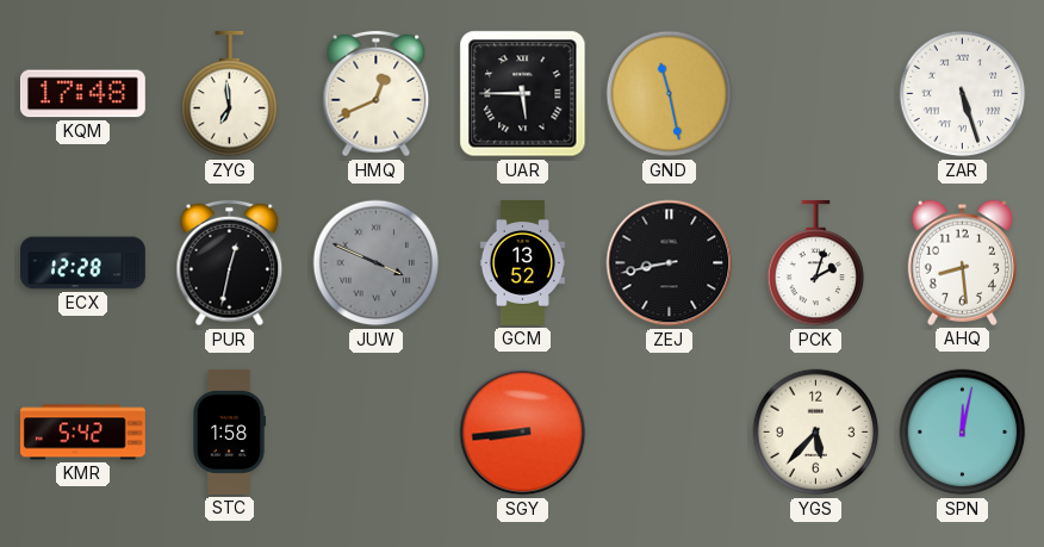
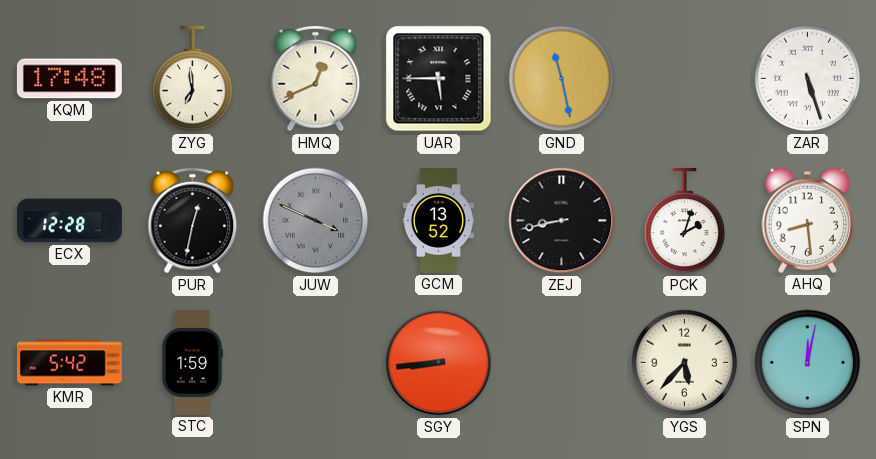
STC: 1:58 -> 1:59
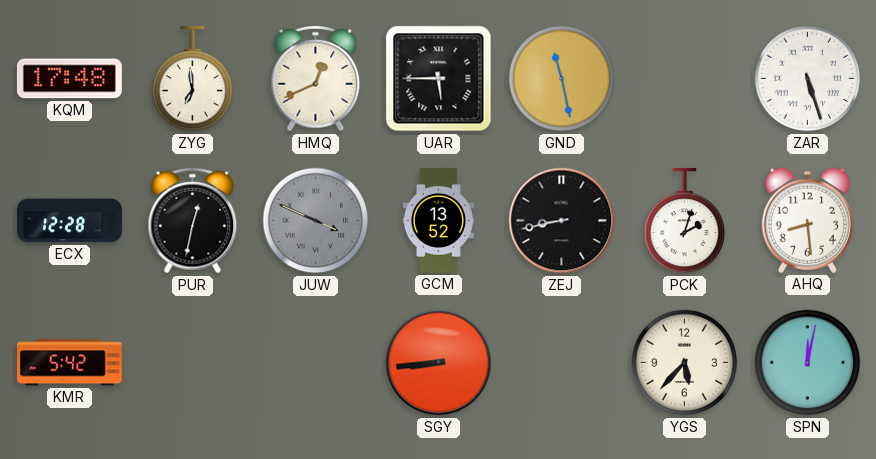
STC: 1:59 -> none
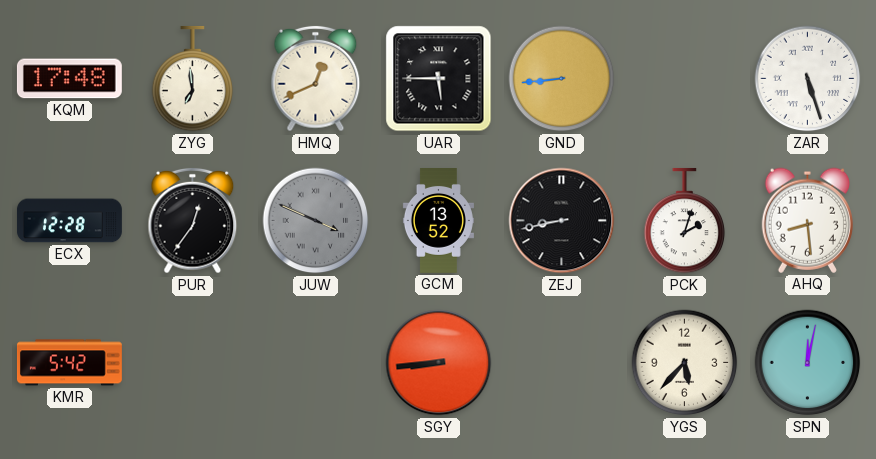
GND: 11:28 -> 8:44
PUR: 12:32 -> 12:36
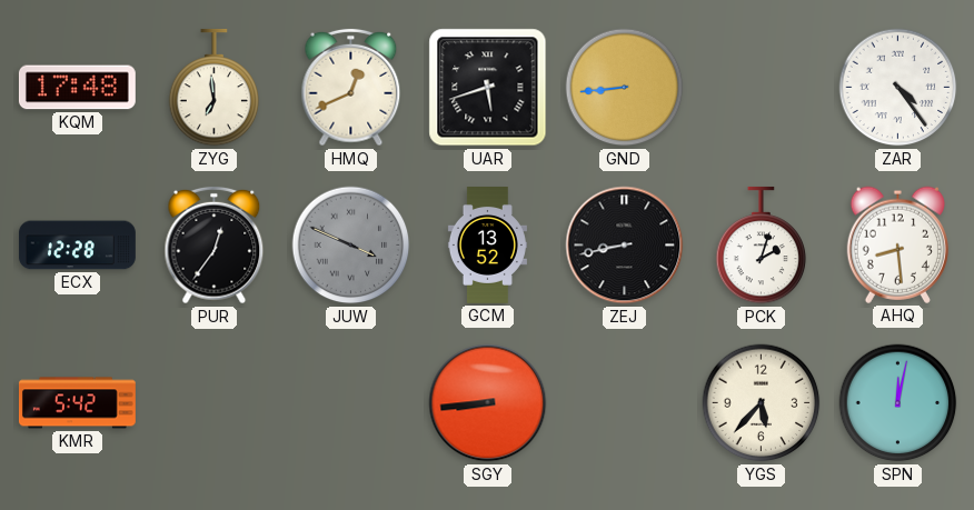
UAR: 5:45 -> 5:42
ZAR: 5:27 -> 4:24
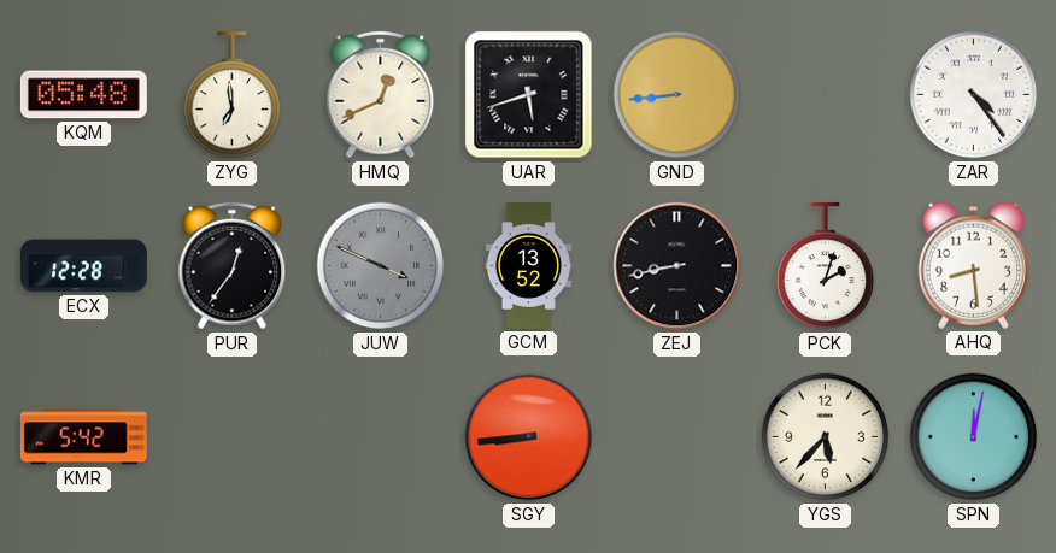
KQM: 17:48 -> 05:48
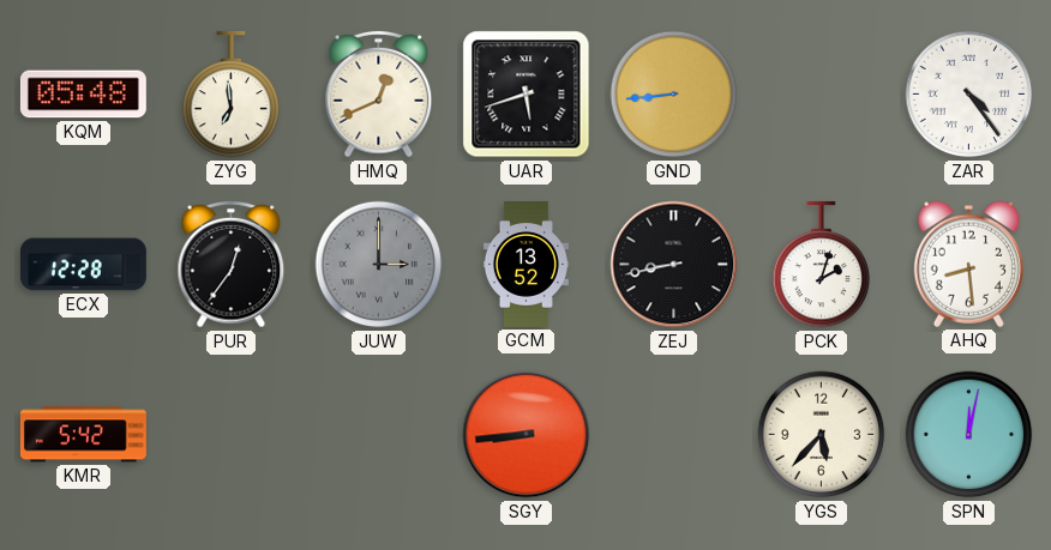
JUW: 3:49 -> 3:00
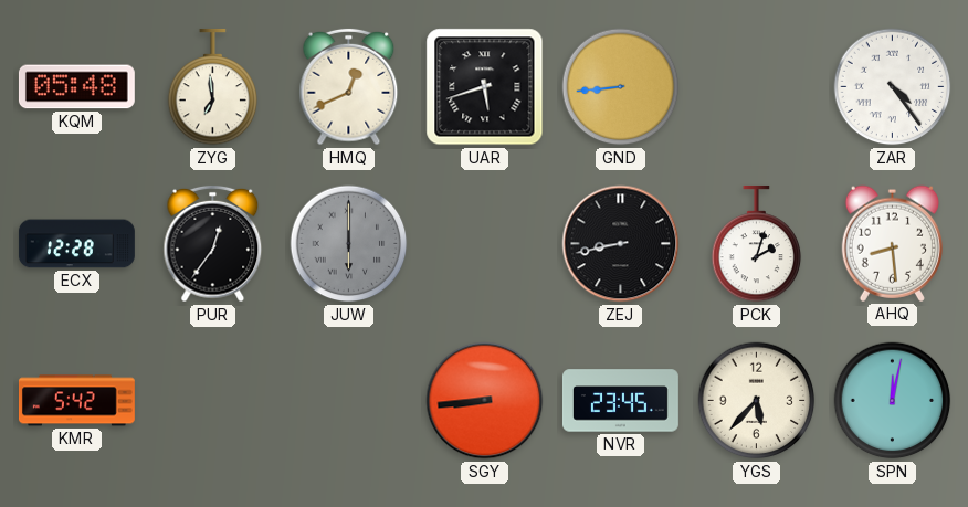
JUW: 3:00 -> 6:00
GCM: 13:52 -> none
NVR: none -> 23:45
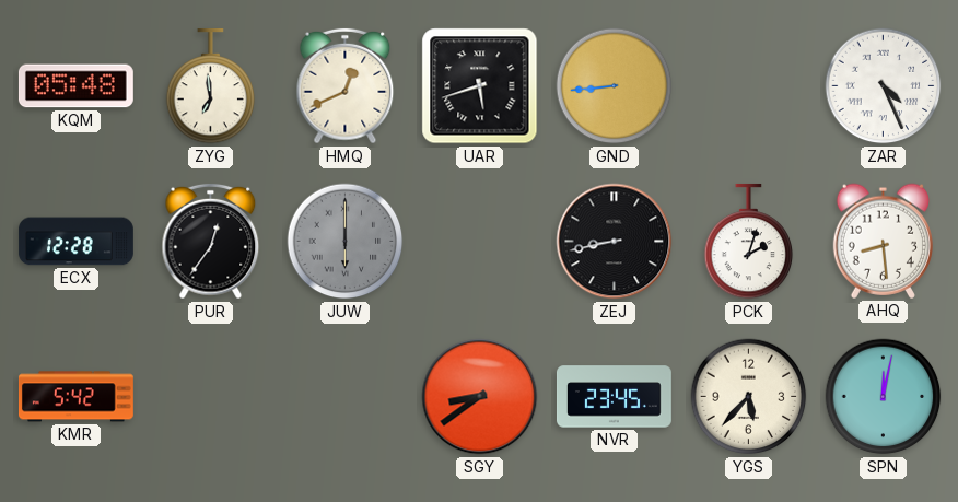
ZAR: 4:24 -> 4:26
SGY: 8:44 -> 8:39
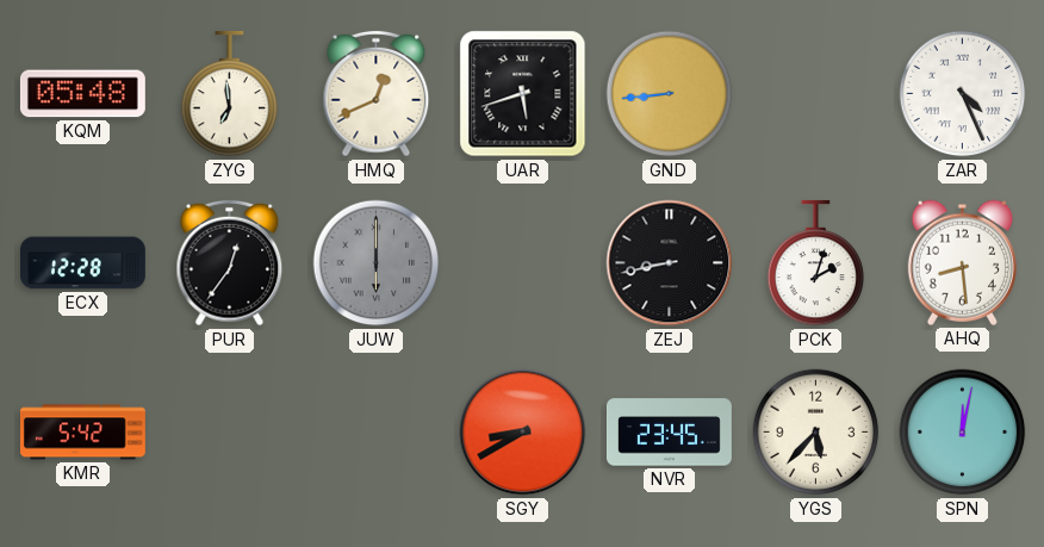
SGY: 8:39 -> 8:40
